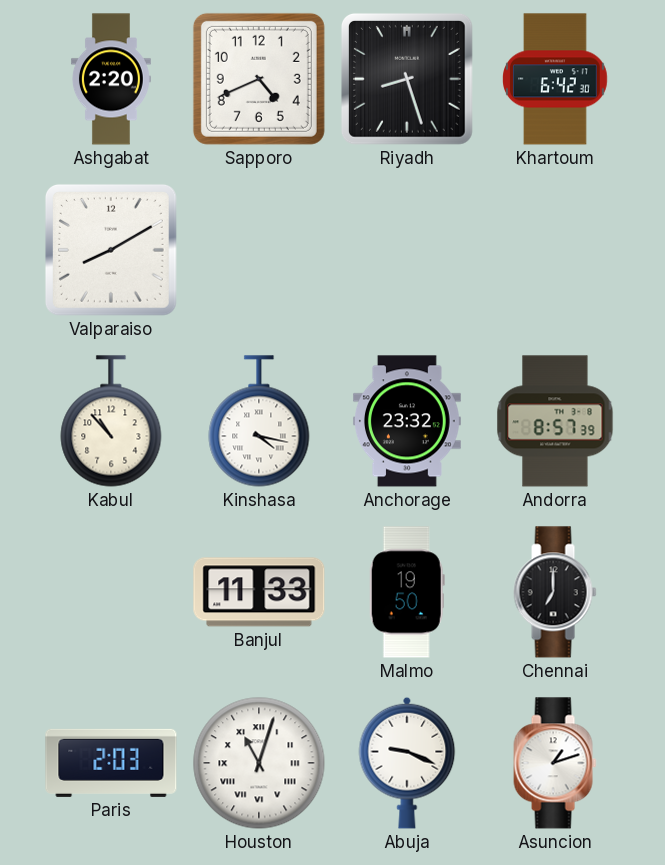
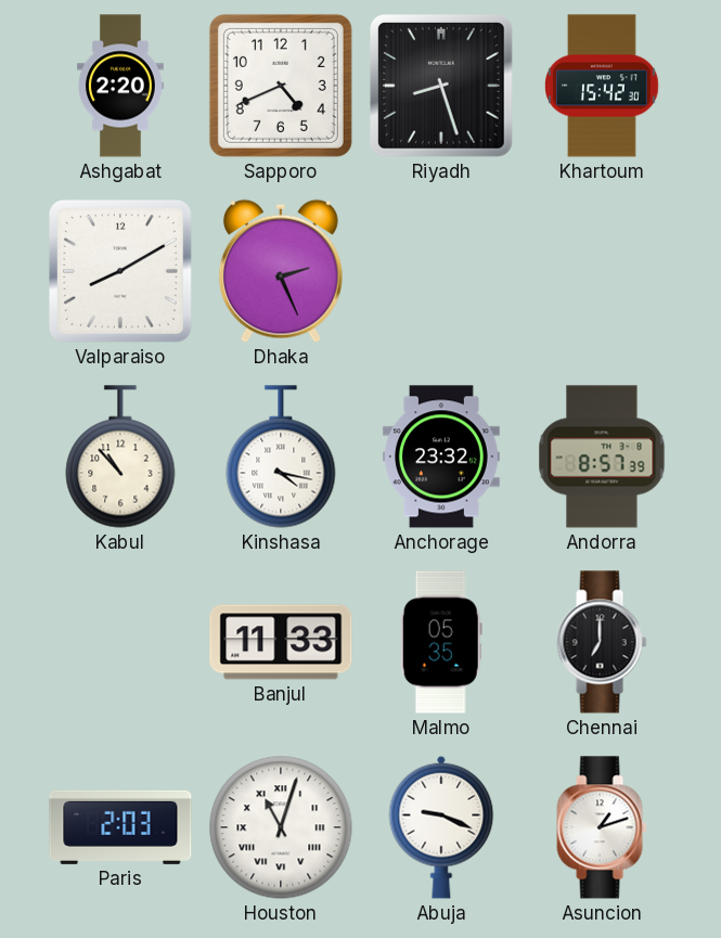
Khartoum: 6:42 -> 15:42
Dhaka: none -> 2:26
Malmo: 19:50 -> 05:35
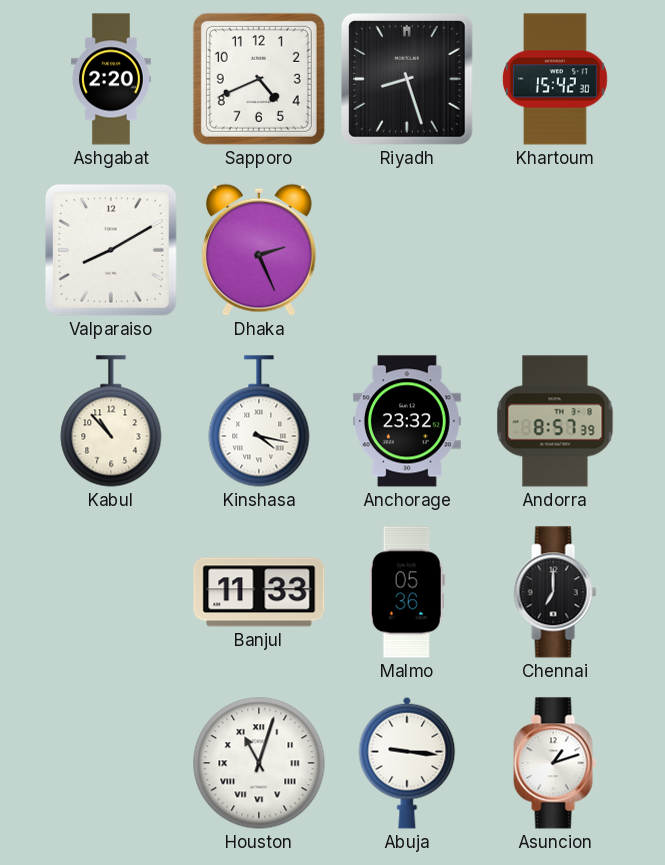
Malmo: 05:35 -> 05:36
Paris: 2:03 -> none
Abuja: 9:19 -> 9:16
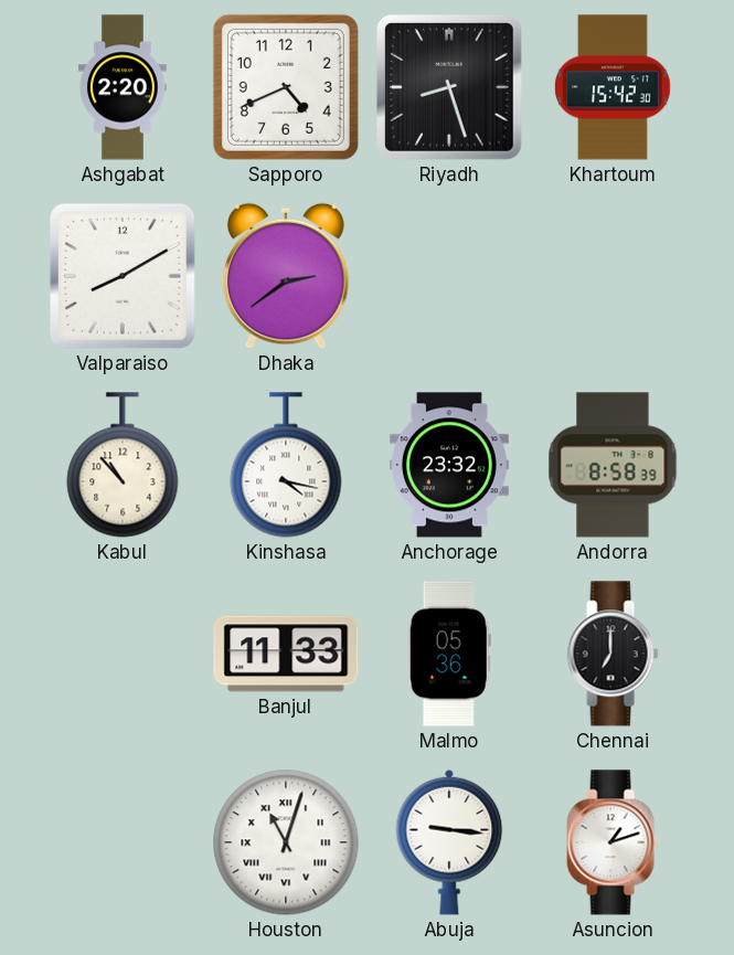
Dhaka: 2:26 -> 2:39
Andorra: 8:57 -> 8:58
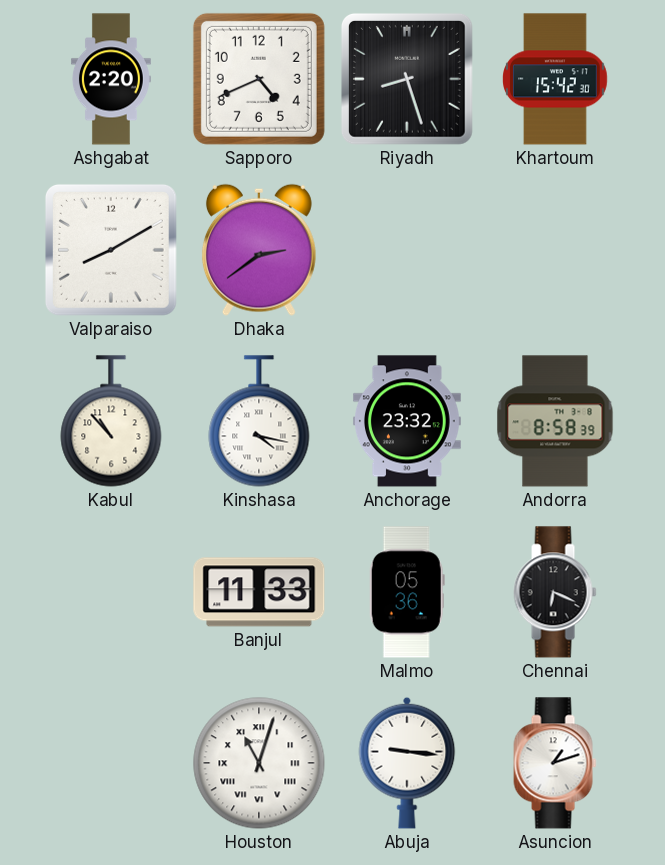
Chennai: 7:00 -> 6:19
